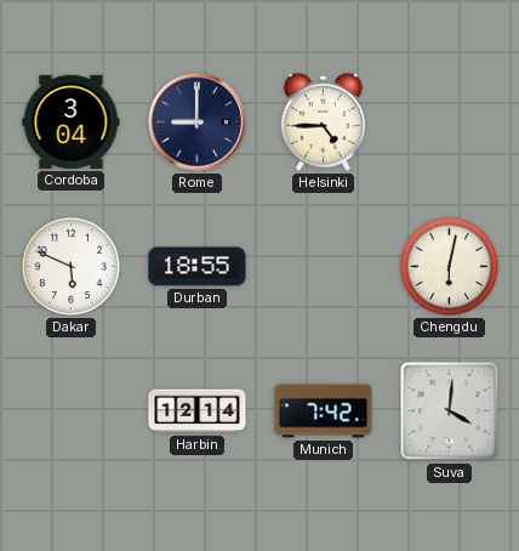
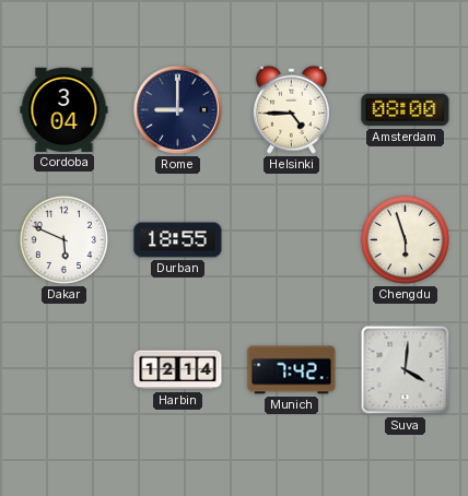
Amsterdam: none -> 08:00
Chengdu: 6:02 -> 5:57
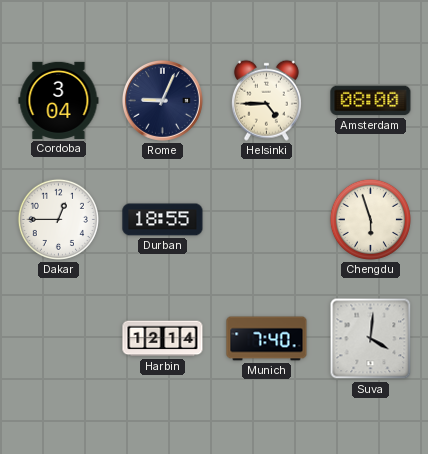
Rome: 9:00 -> 9:04
Dakar: 5:49 -> 12:45
Munich: 7:42 -> 7:40
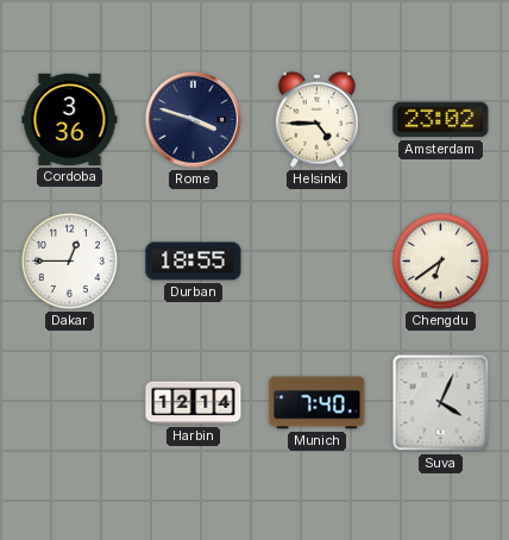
Cordoba: 3:04 -> 3:36
Rome: 9:04 -> 3:48
Amsterdam: 08:00 -> 23:02
Chengdu: 5:57 -> 6:39
Suva: 4:01 -> 4:04
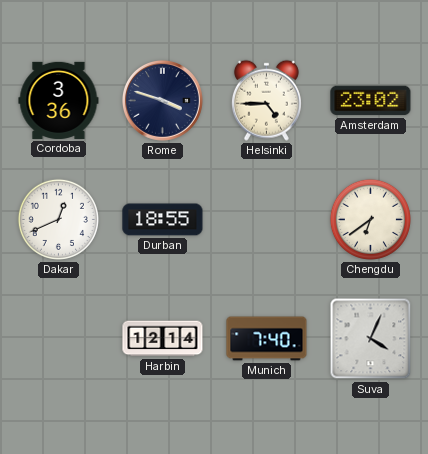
Dakar: 12:45 -> 12:41
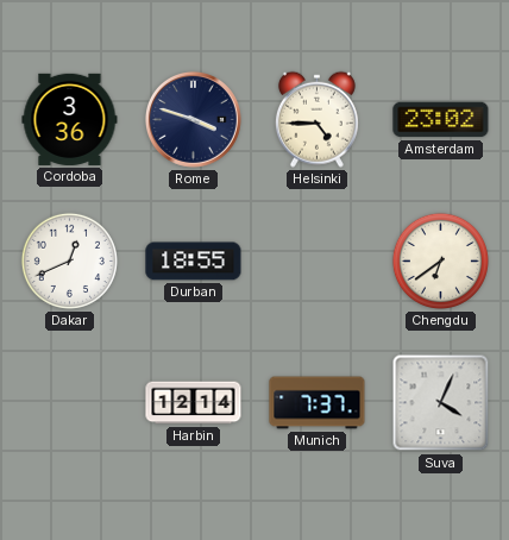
Munich: 7:40 -> 7:37
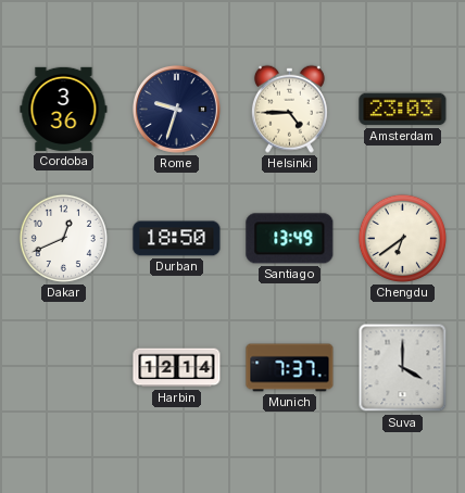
Rome: 3:48 -> 9:33
Amsterdam: 23:02 -> 23:03
Durban: 18:55 -> 18:50
Santiago: none -> 13:49
Suva: 4:04 -> 4:00
